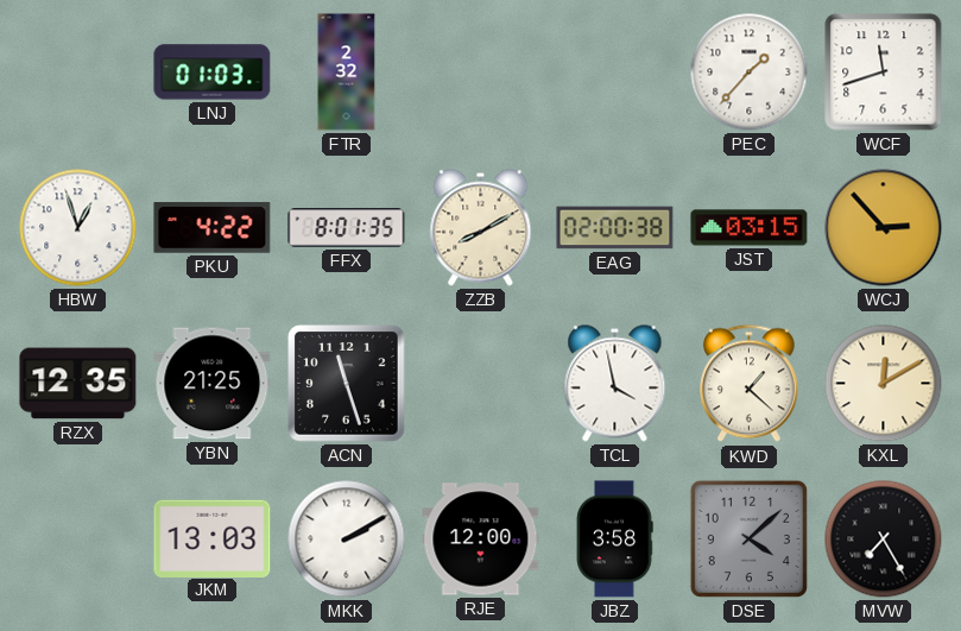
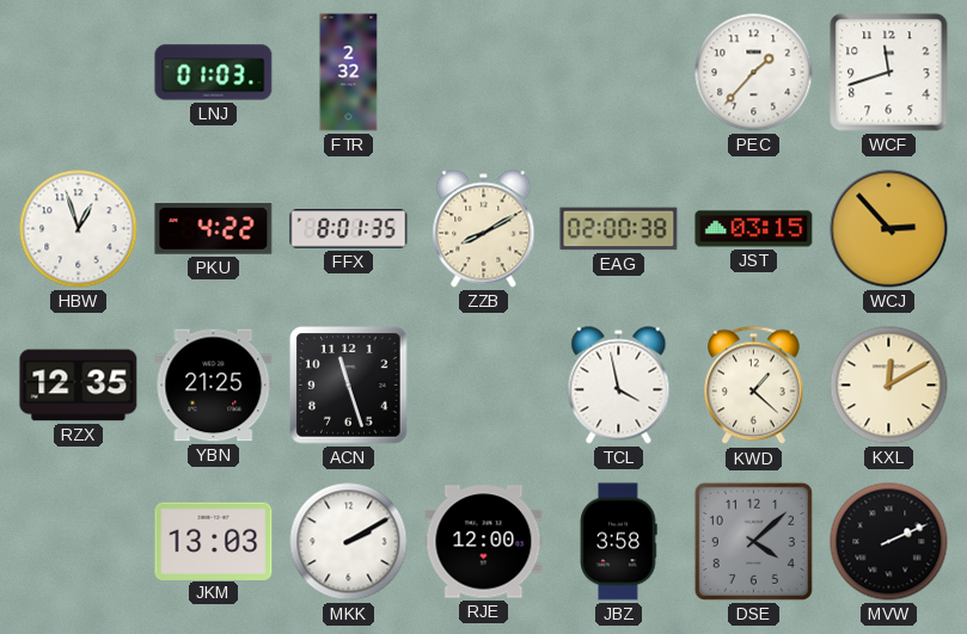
MVW: 7:25 -> 2:11
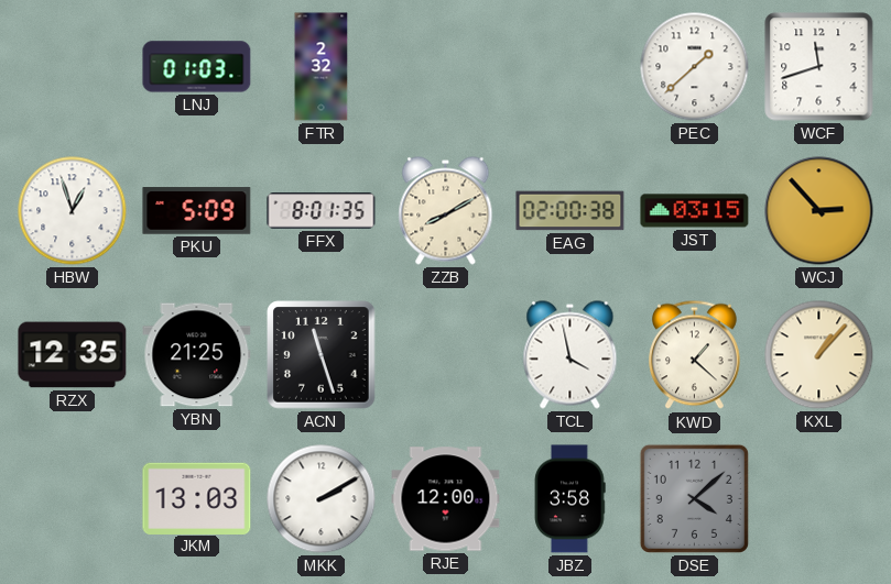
PEC: 1:37 -> 1:38
PKU: 4:22 -> 5:09
KXL: 12:10 -> 1:07
MVW: 2:11 -> none
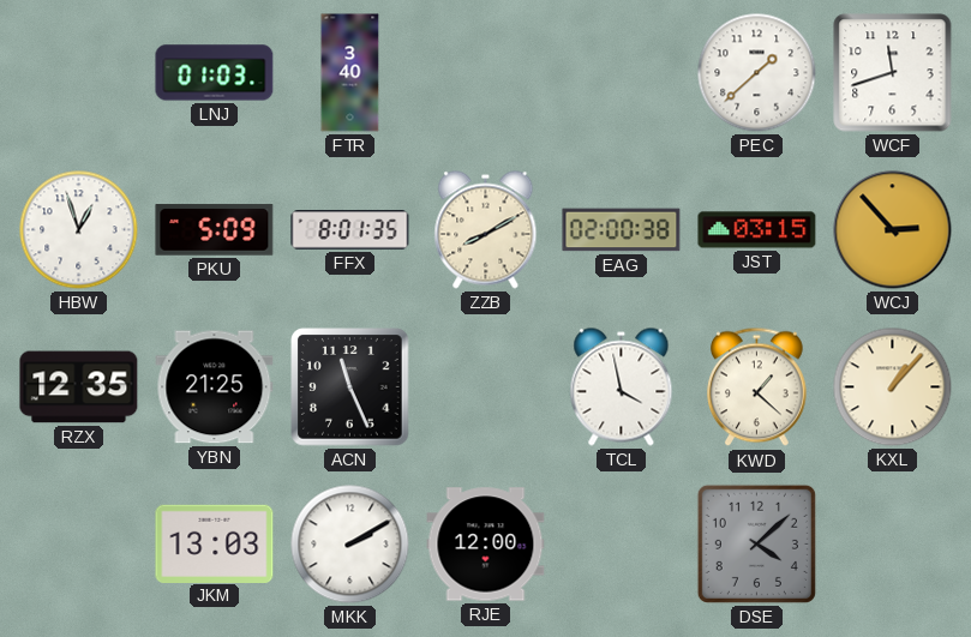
FTR: 2:32 -> 3:40
ACN: 11:27 -> 11:26
JBZ: 3:58 -> none
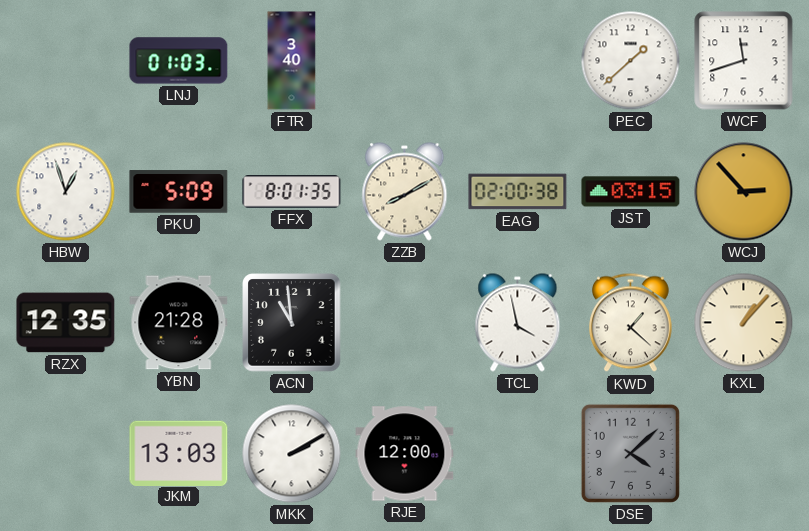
YBN: 21:25 -> 21:28
ACN: 11:26 -> 10:59
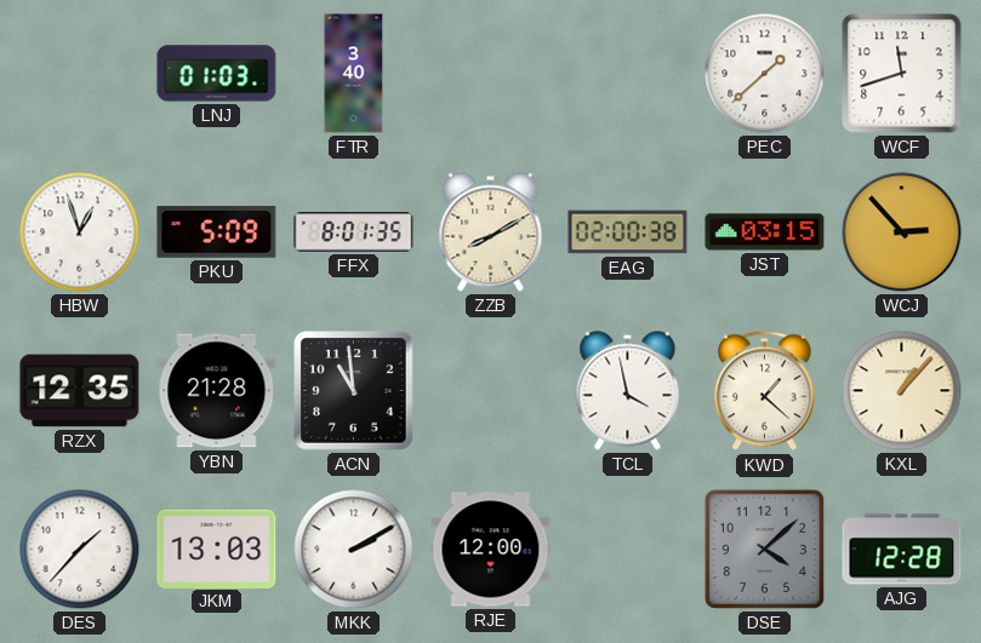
DES: none -> 1:37
AJG: none -> 12:28
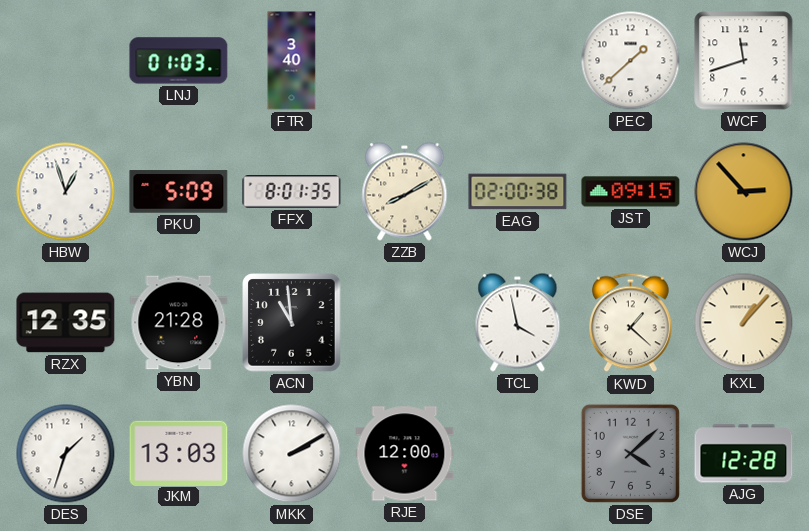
JST: 03:15 -> 09:15
DES: 1:37 -> 1:33
